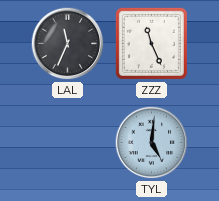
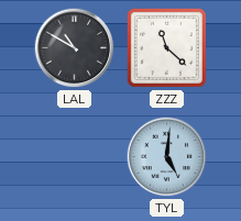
LAL: 11:34 -> 10:50
ZZZ: 11:26 -> 11:22
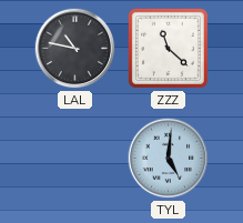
LAL: 10:50 -> 10:47
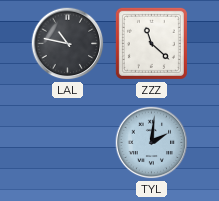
TYL: 5:01 -> 2:01
